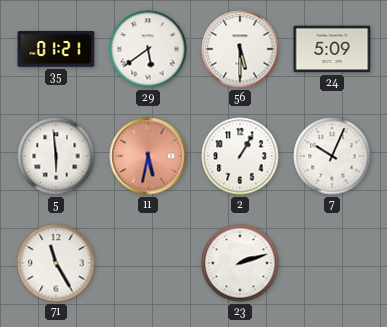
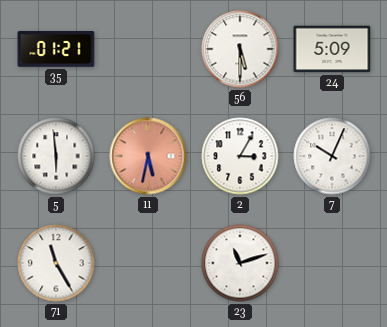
29: 5:39 -> none
2: 1:05 -> 3:05
23: 2:12 -> 11:12
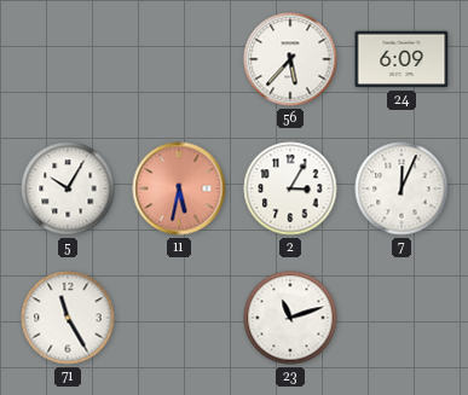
35: 01:21 -> none
56: 5:30 -> 5:37
24: 5:09 -> 6:09
5: 5:59 -> 10:05
7: 10:04 -> 12:04
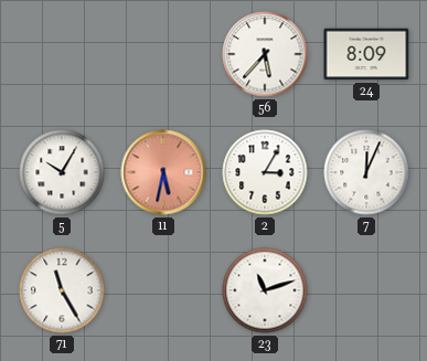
24: 6:09 -> 8:09
